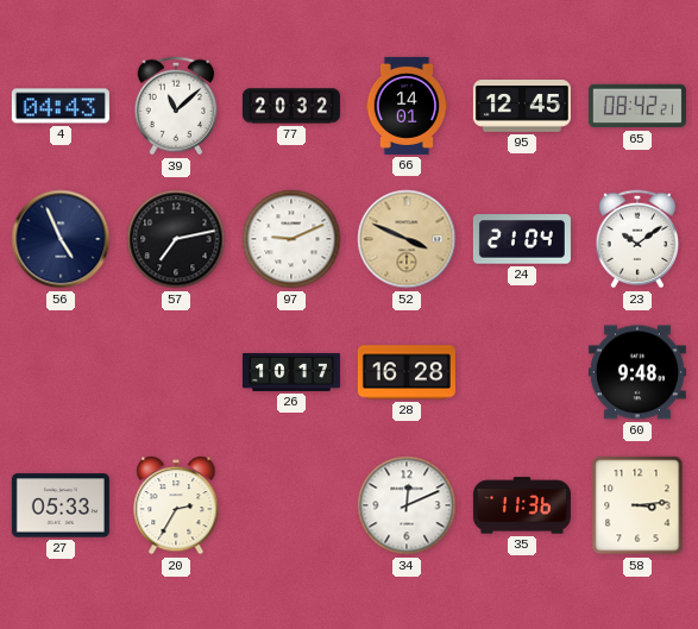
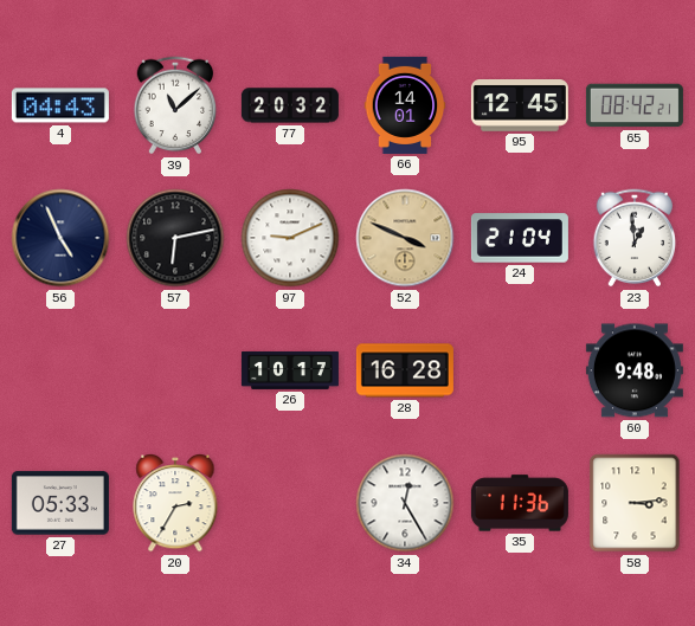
57: 7:13 -> 6:13
23: 10:09 -> 12:59
34: 12:11 -> 12:25
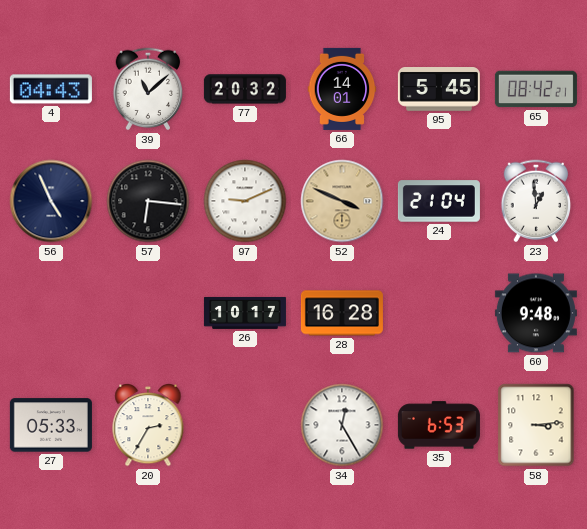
95: 12:45 -> 5:45
57: 6:13 -> 6:16
35: 11:36 -> 6:53
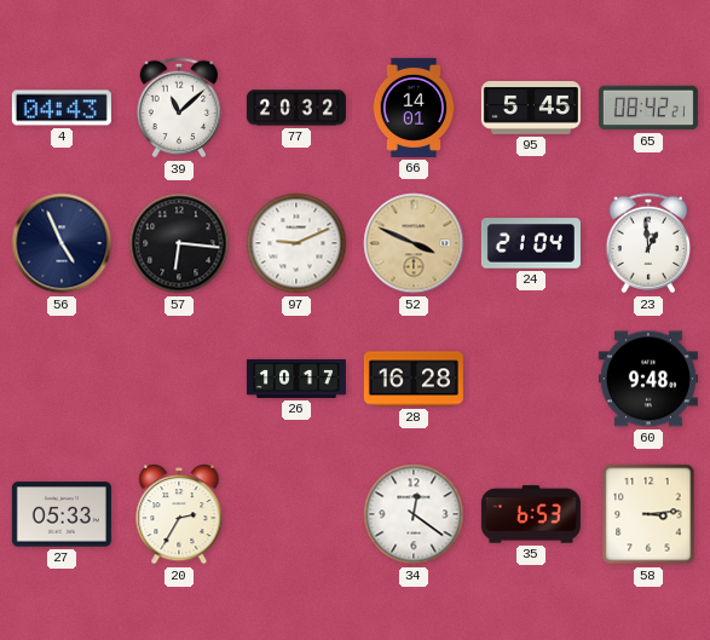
34: 12:25 -> 12:21
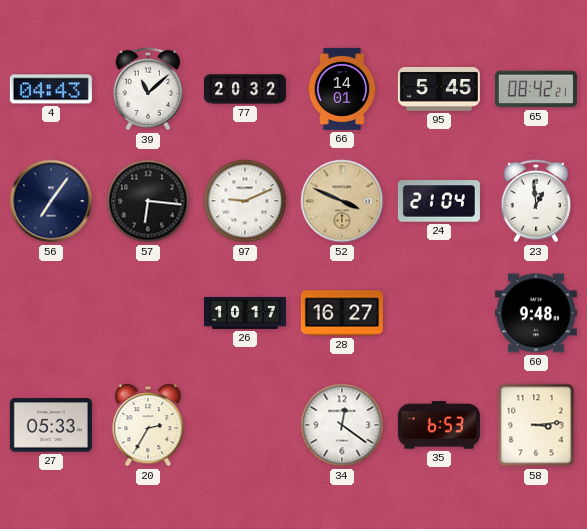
56: 4:56 -> 7:06
28: 16:28 -> 16:27
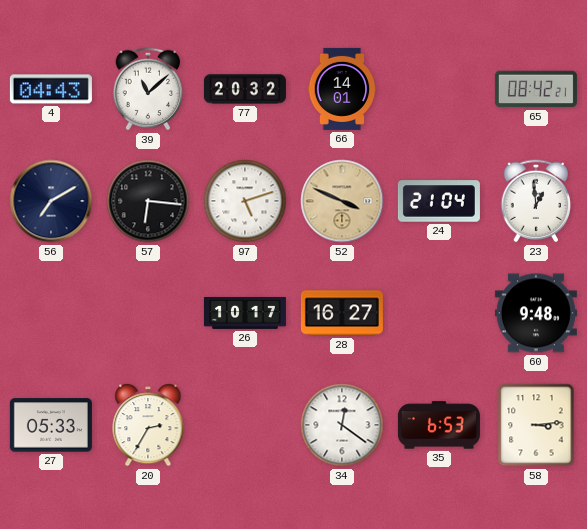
95: 5:45 -> none
56: 7:06 -> 7:10
97: 9:11 -> 5:12
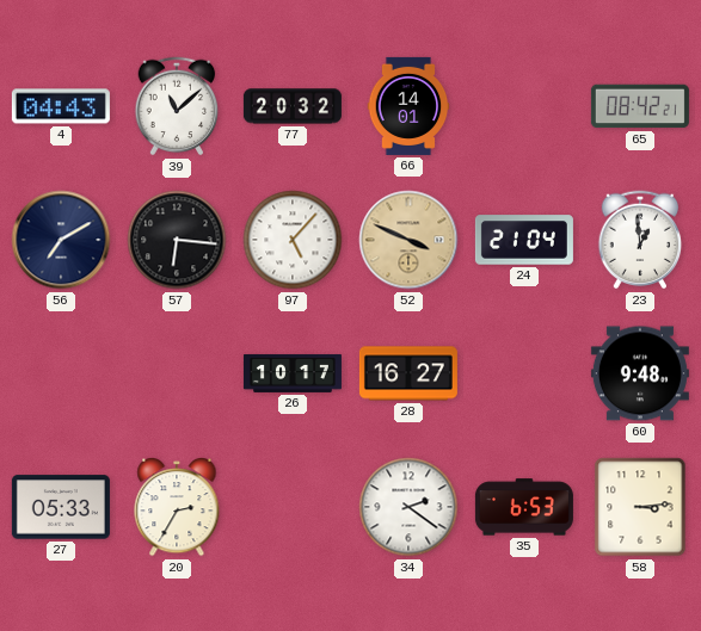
97: 5:12 -> 5:07
34: 12:21 -> 2:21
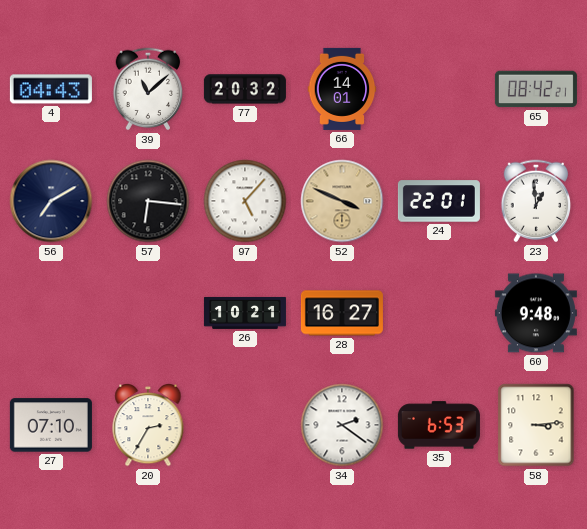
24: 21:04 -> 22:01
26: 10:17 -> 10:21
27: 05:33 -> 07:10
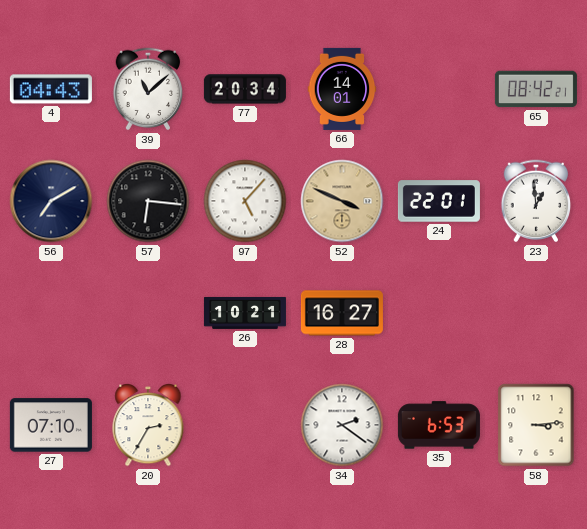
77: 20:32 -> 20:34
60: 9:48 -> none
